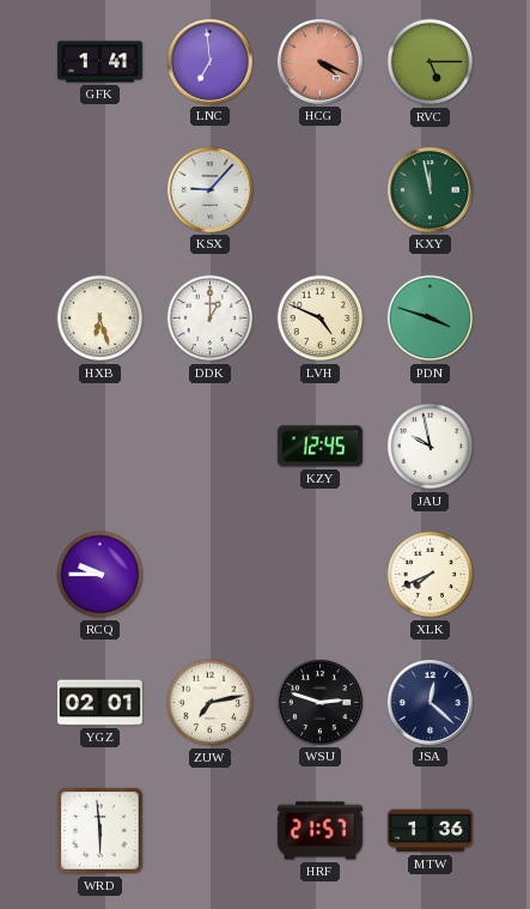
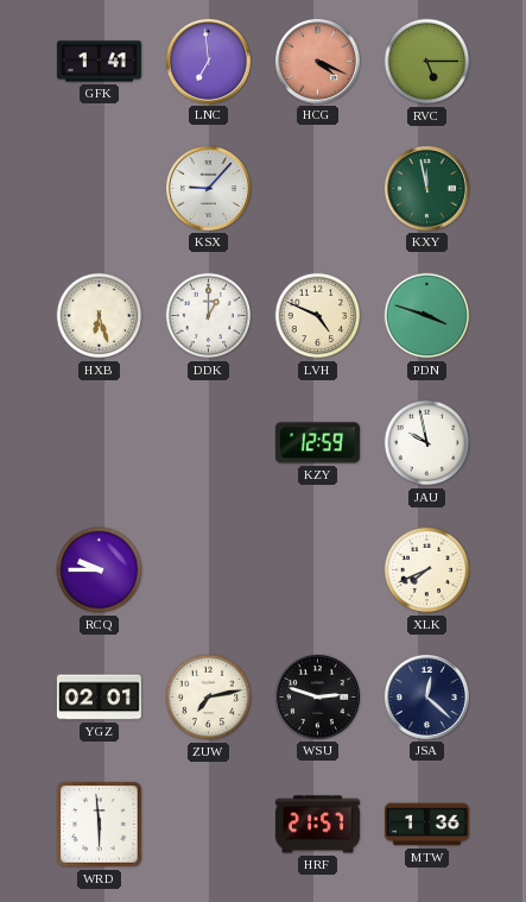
KZY: 12:45 -> 12:59
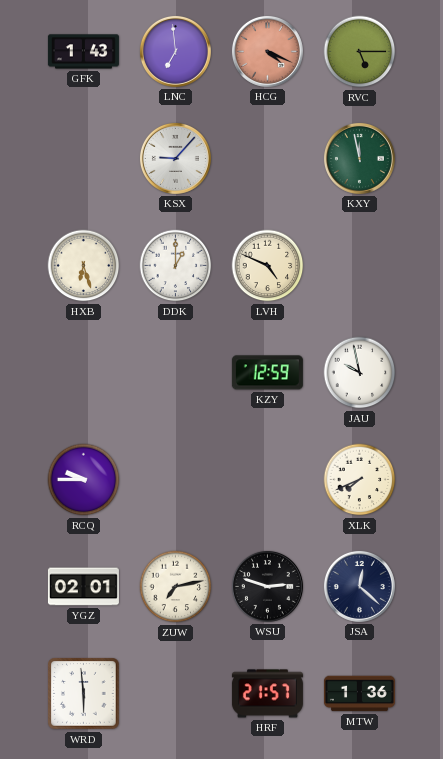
GFK: 1:41 -> 1:43
PDN: 3:48 -> none
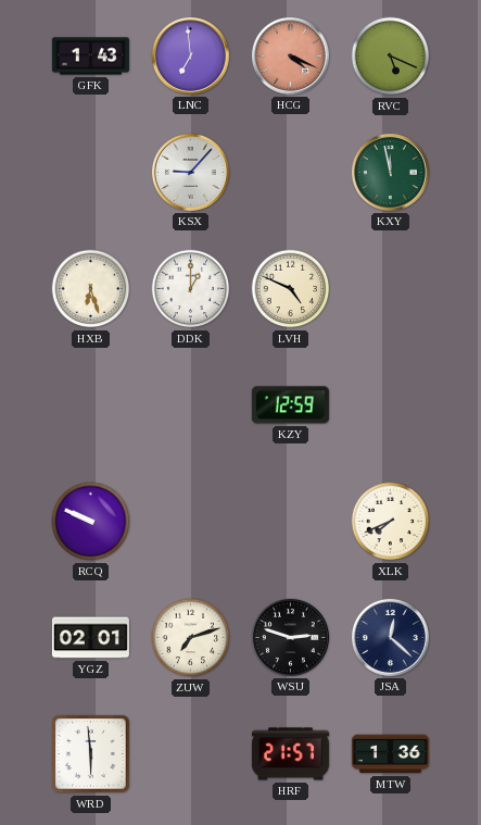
RVC: 5:15 -> 5:19
JAU: 9:58 -> none
RCQ: 9:45 -> 9:49
ZUW: 7:13 -> 7:12
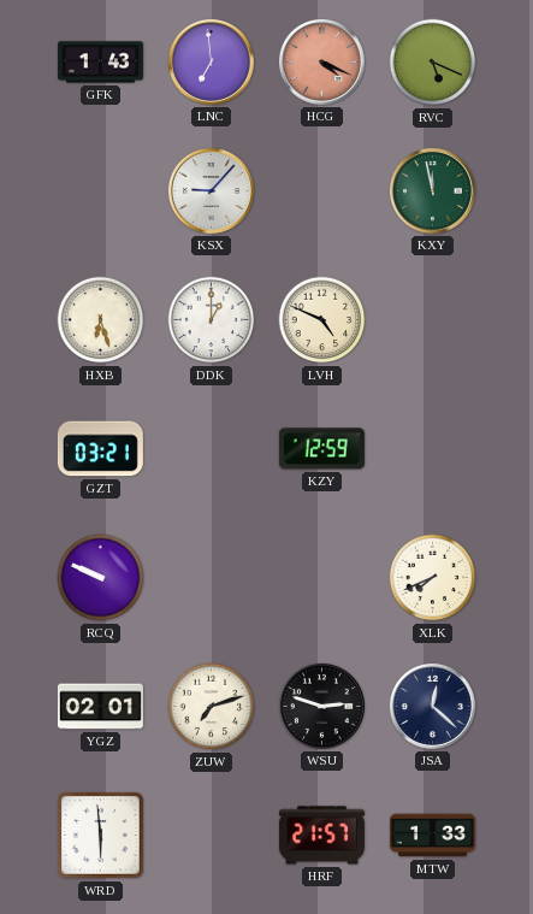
GZT: none -> 03:21
MTW: 1:36 -> 1:33
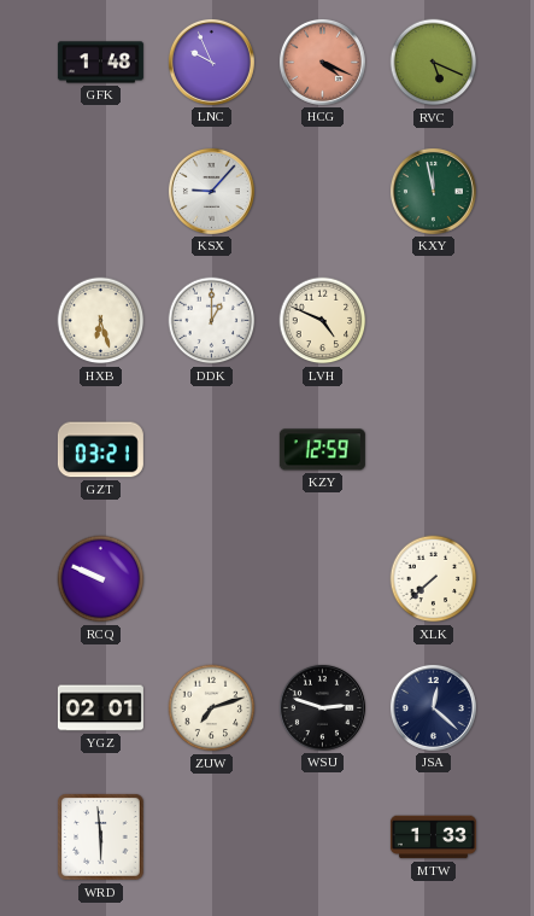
GFK: 1:43 -> 1:48
LNC: 6:59 -> 9:56
XLK: 7:41 -> 7:38
HRF: 21:57 -> none
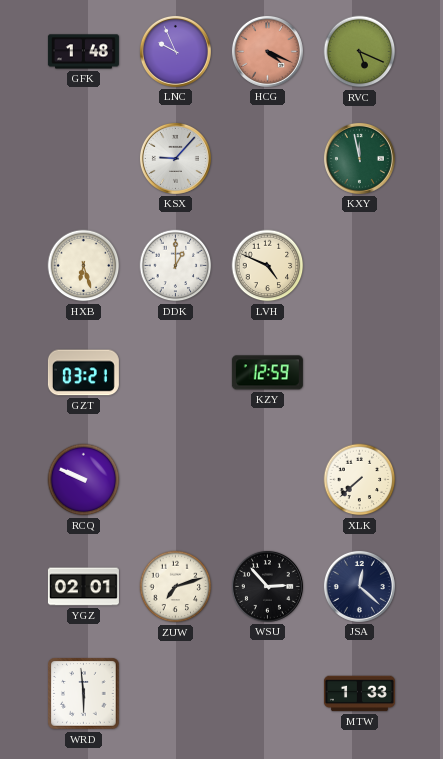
WSU: 2:48 -> 2:53
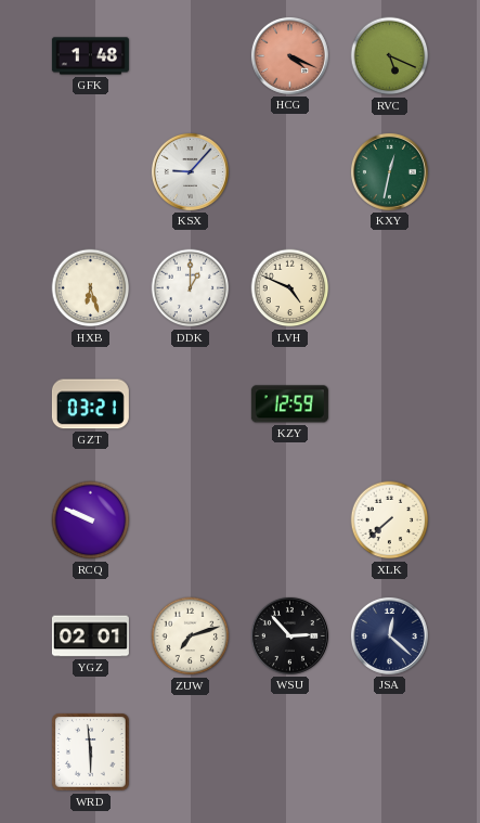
LNC: 9:56 -> none
KXY: 11:58 -> 12:32
MTW: 1:33 -> none
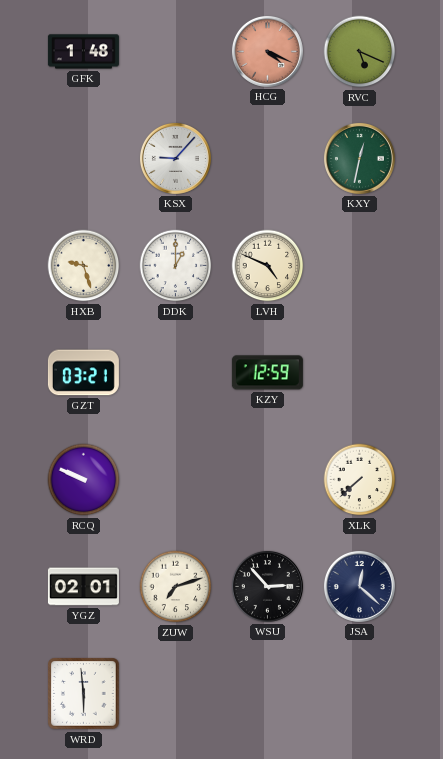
HXB: 6:27 -> 9:27
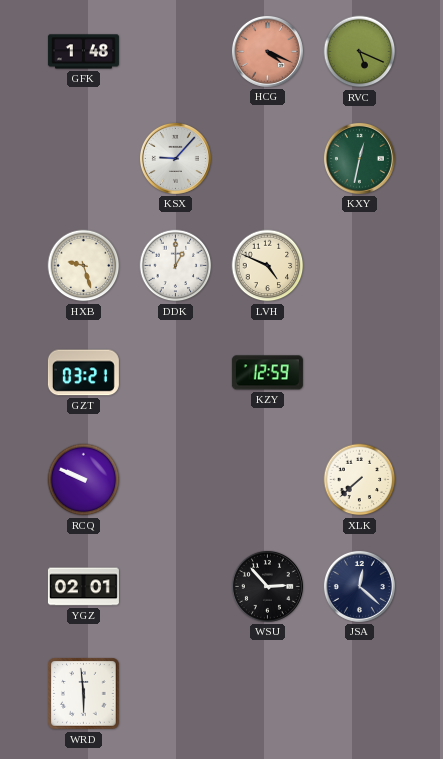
ZUW: 7:12 -> none
